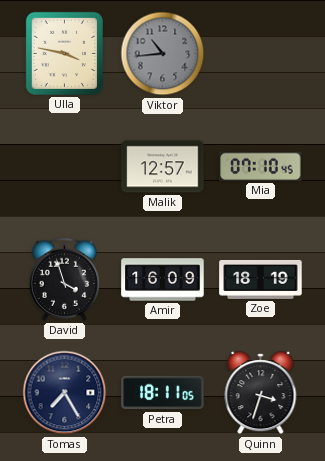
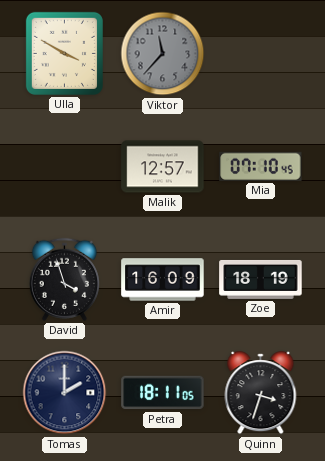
Ulla: 3:47 -> 3:50
Viktor: 10:44 -> 11:37
Tomas: 7:25 -> 2:00
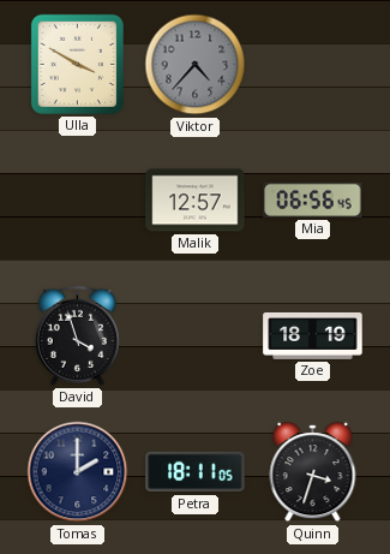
Viktor: 11:37 -> 4:37
Mia: 07:10 -> 06:56
Amir: 16:09 -> none
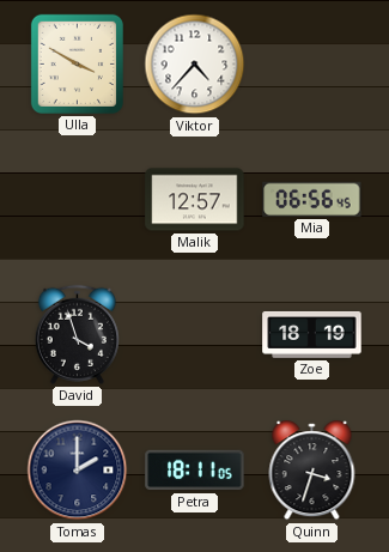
Viktor dial: grey -> white
